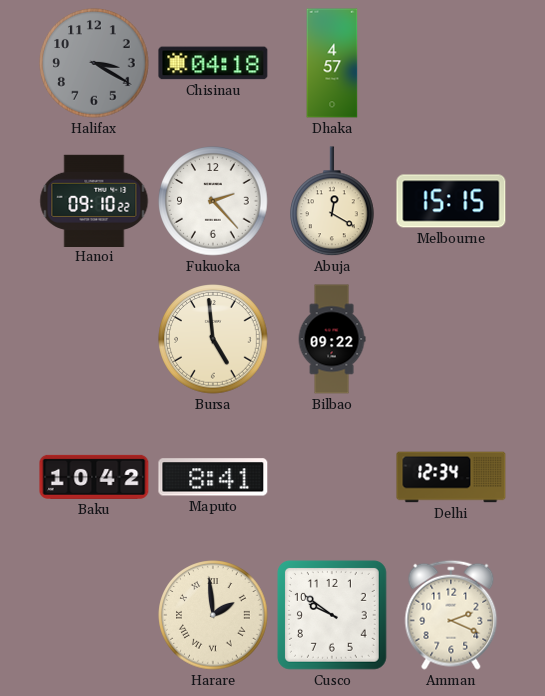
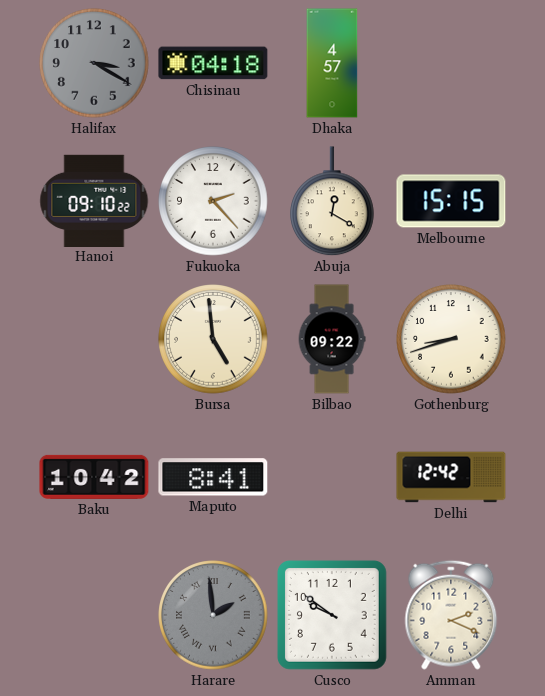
Gothenburg: none -> 8:42
Delhi: 12:34 -> 12:42
Harare dial: cream -> grey
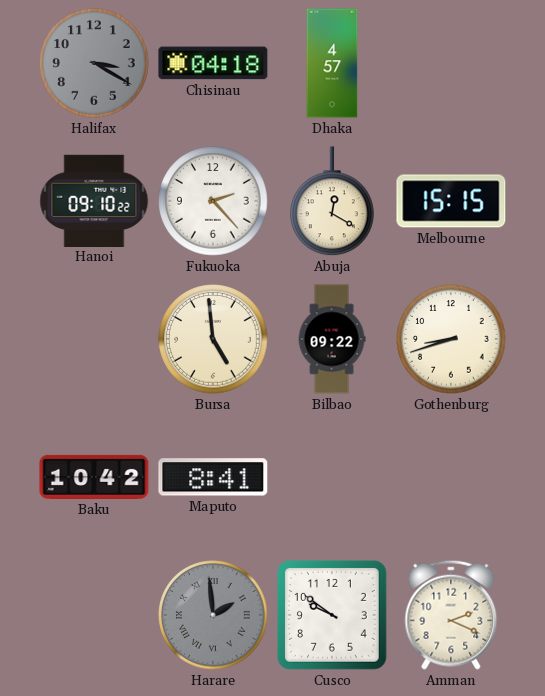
Delhi: 12:42 -> none
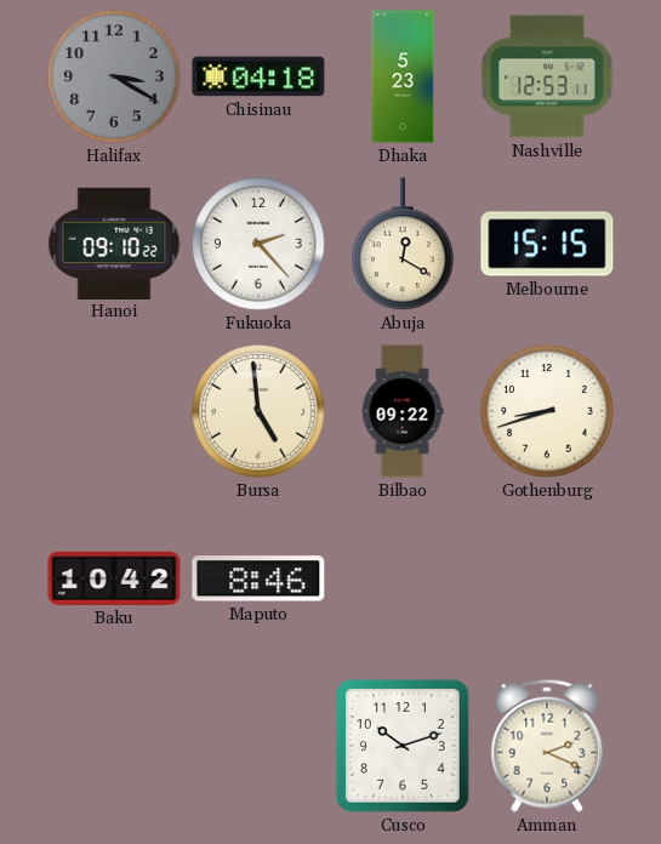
Dhaka: 4:57 -> 5:23
Nashville: none -> 12:53
Maputo: 8:41 -> 8:46
Harare: 1:59 -> none
Cusco: 9:51 -> 10:12
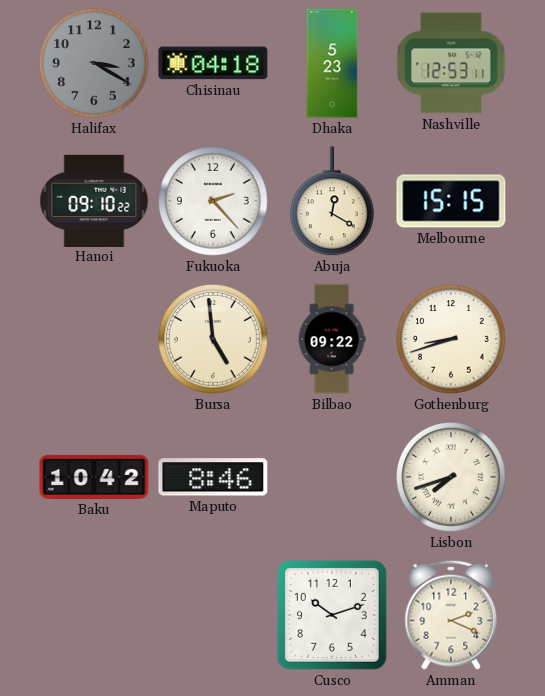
Lisbon: none -> 7:42
